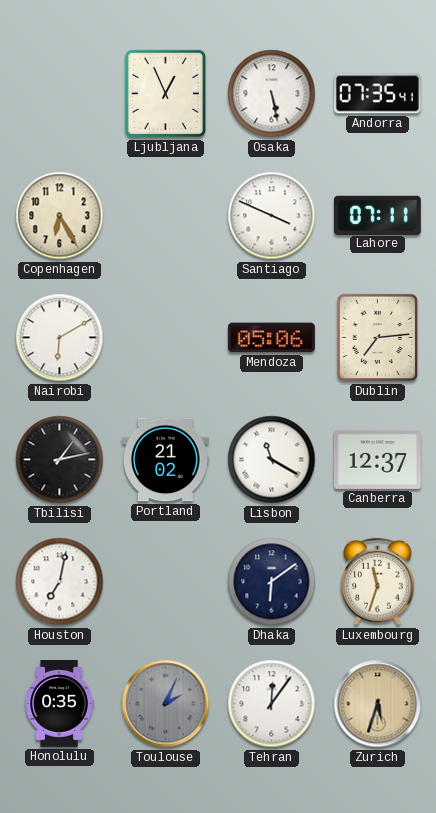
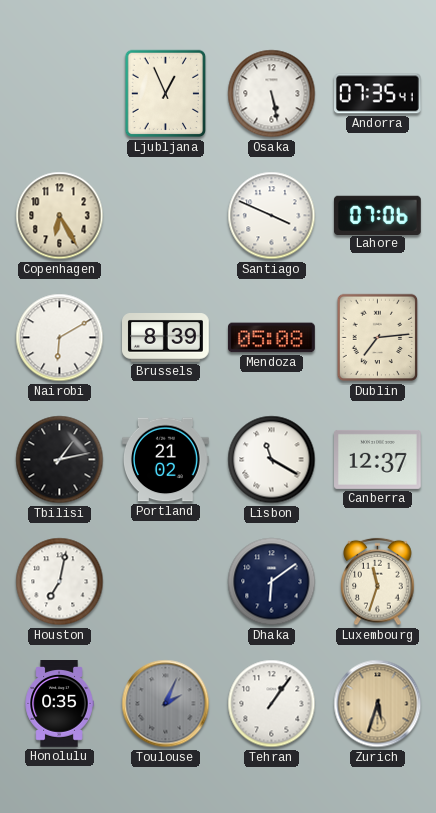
Lahore: 07:11 -> 07:06
Brussels: none -> 8:39
Mendoza: 05:06 -> 05:08
Tehran: 12:06 -> 1:06
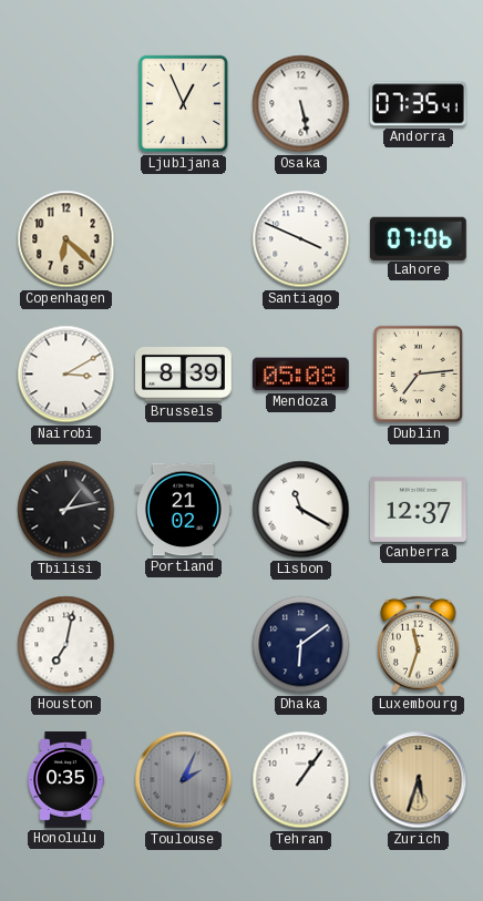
Copenhagen: 6:25 -> 6:22
Nairobi: 6:10 -> 3:10
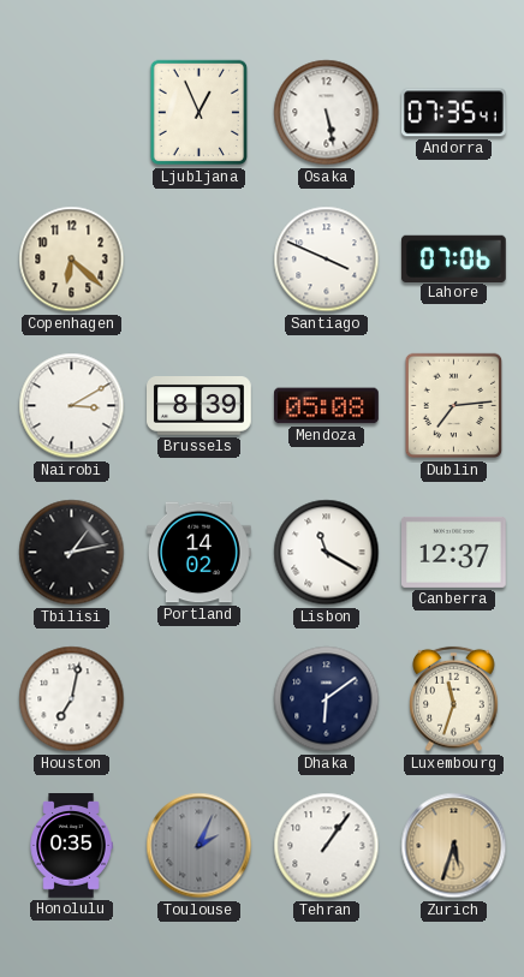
Portland: 21:02 -> 14:02
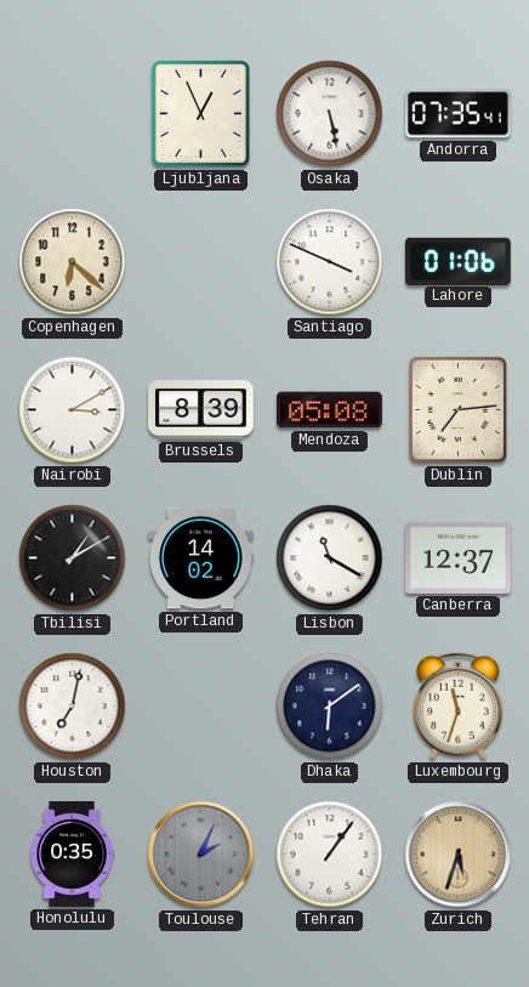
Lahore: 07:06 -> 01:06
Tbilisi: 1:13 -> 1:10
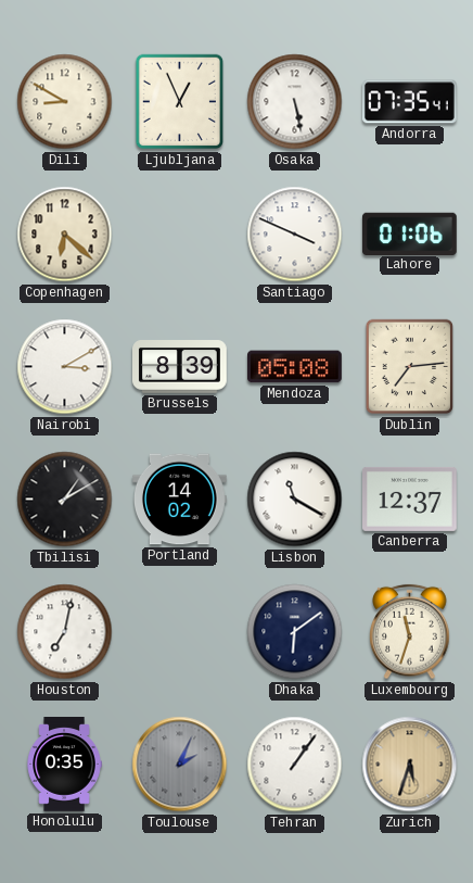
Dili: none -> 8:50
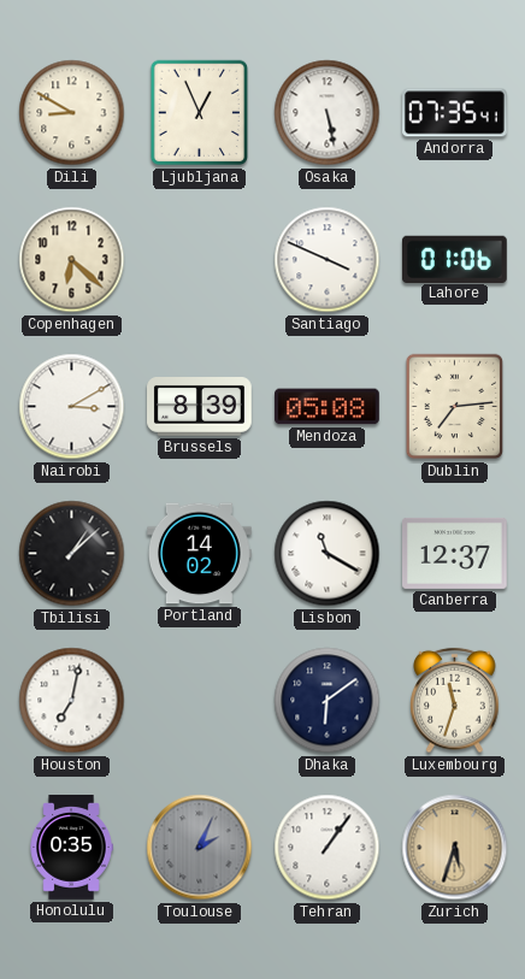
Tbilisi: 1:10 -> 1:08
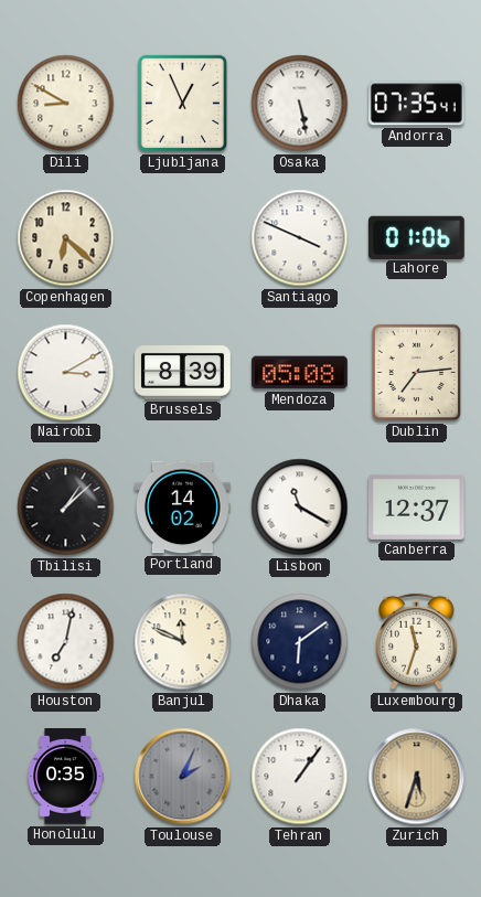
Banjul: none -> 11:49
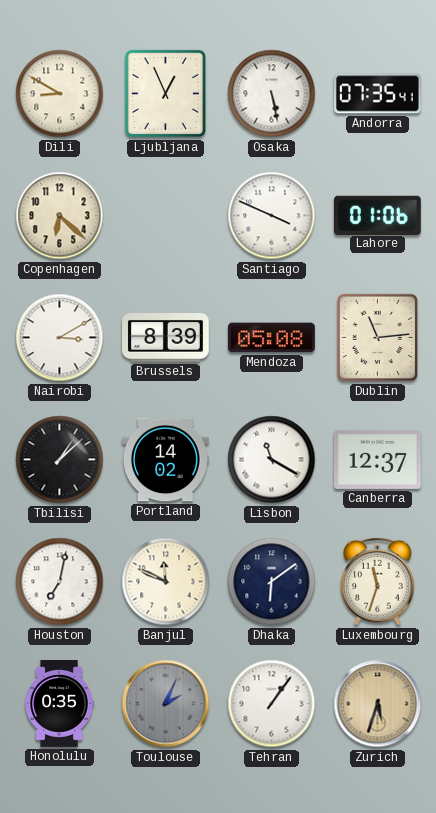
Dublin: 7:14 -> 11:14
